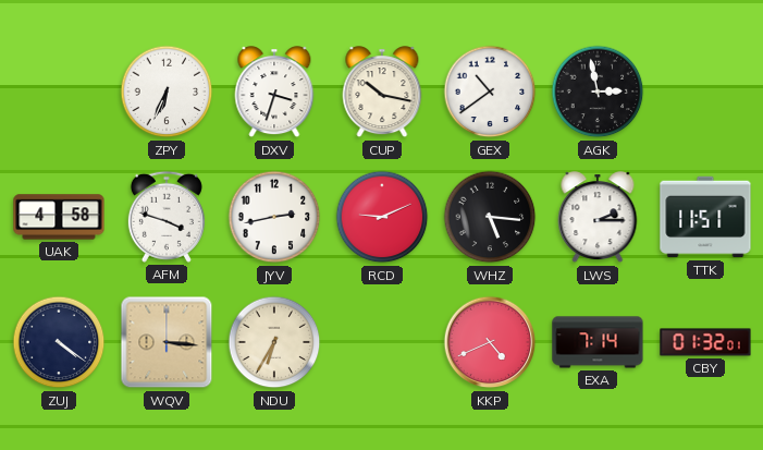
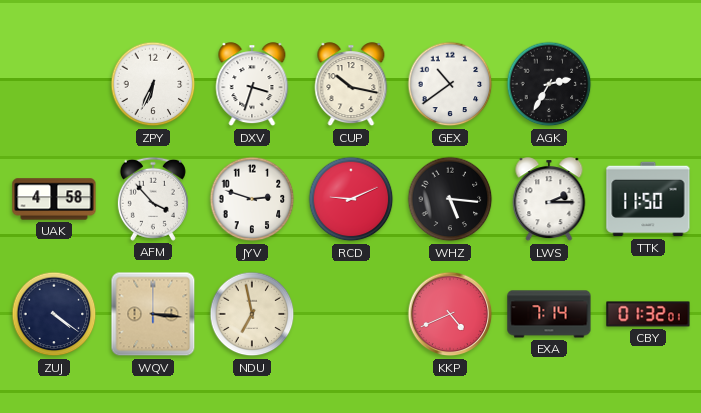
AGK: 2:58 -> 2:35
AFM: 3:48 -> 3:53
JYV: 2:43 -> 2:48
TTK: 11:51 -> 11:50
NDU: 6:35 -> 6:58
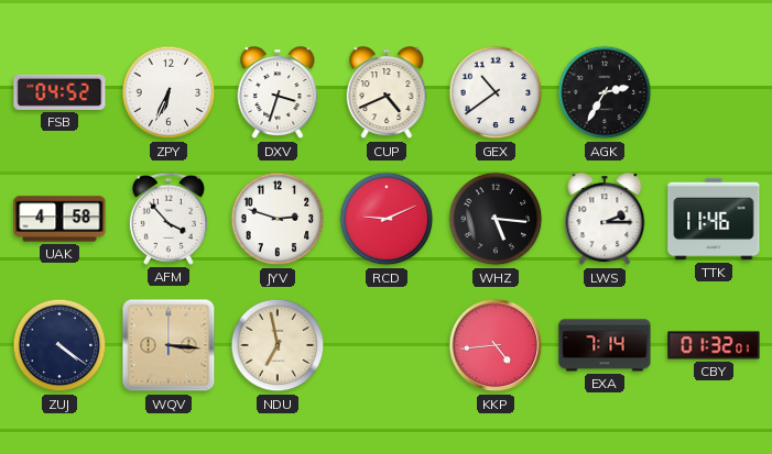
FSB: none -> 04:52
CUP: 10:17 -> 4:41
TTK: 11:50 -> 11:46
KKP: 4:41 -> 4:44
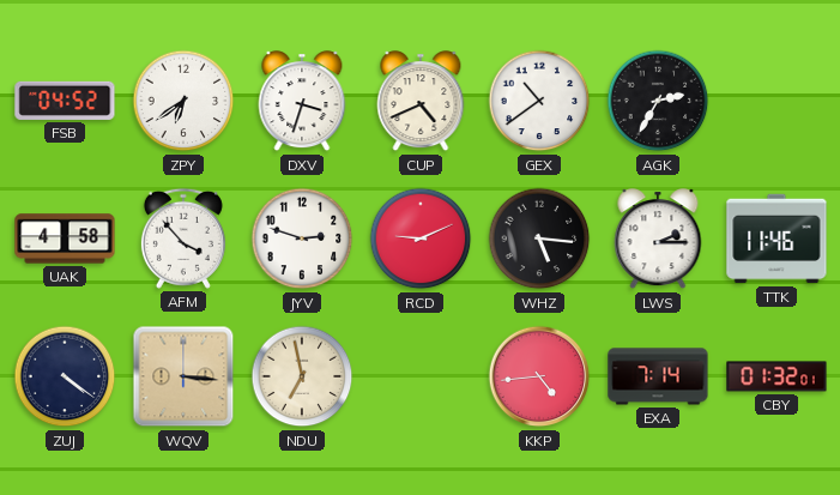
ZPY: 6:34 -> 6:39
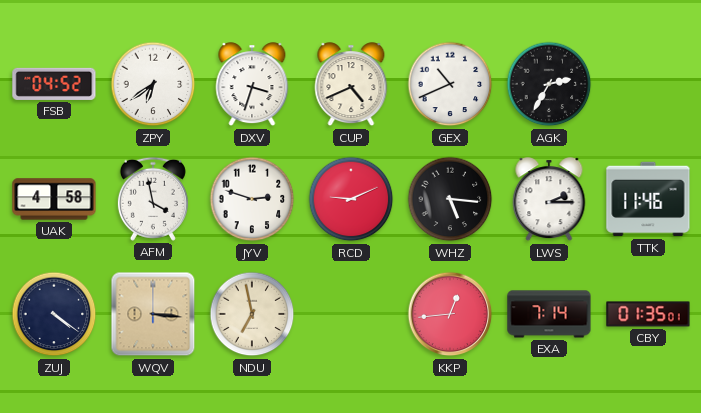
GEX: 10:39 -> 10:41
AFM: 3:53 -> 3:58
KKP: 4:44 -> 12:44
CBY: 01:32 -> 01:35
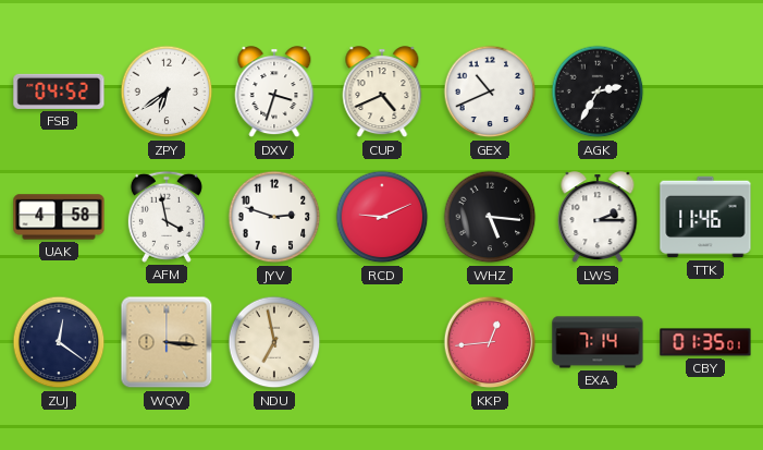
ZUJ: 4:21 -> 12:21
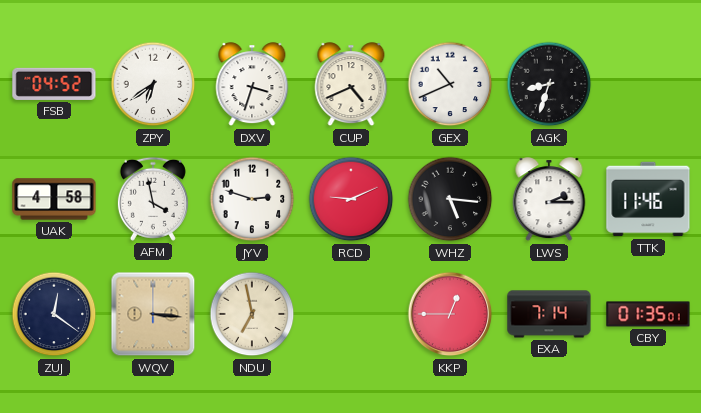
AGK: 2:35 -> 8:33
KKP: 12:44 -> 12:45
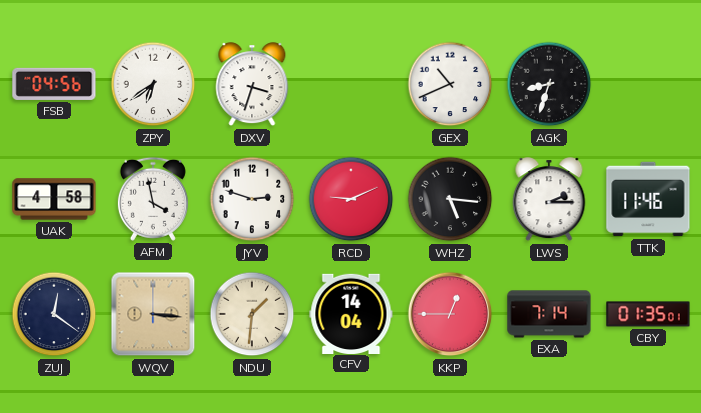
FSB: 04:52 -> 04:56
CUP: 4:41 -> none
NDU: 6:58 -> 1:31
CFV: none -> 14:04
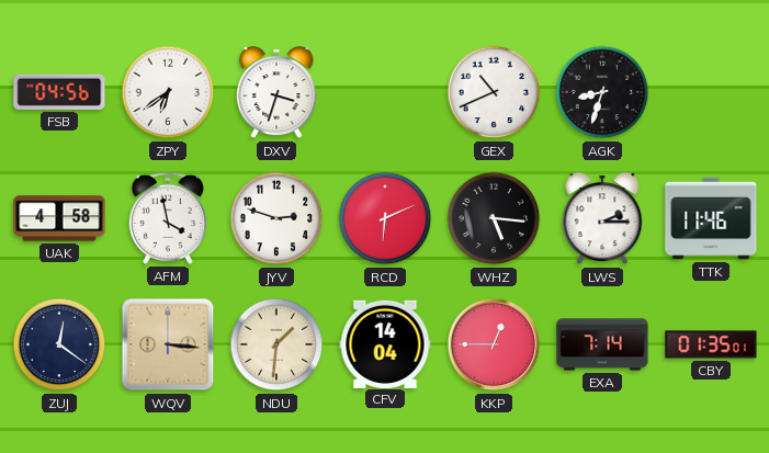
RCD: 9:11 -> 6:11
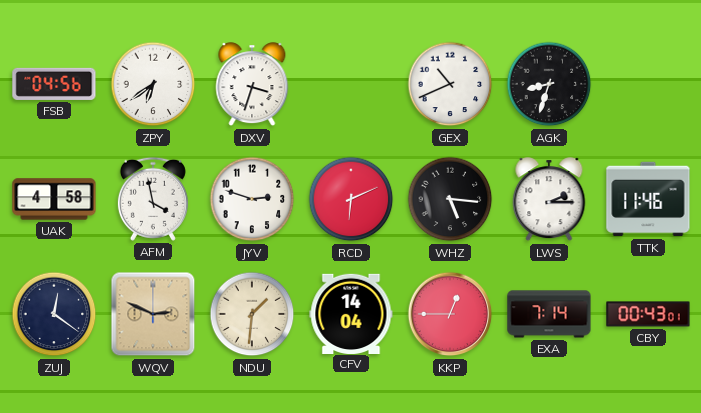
WQV: 3:16 -> 2:49
CBY: 01:35 -> 00:43
